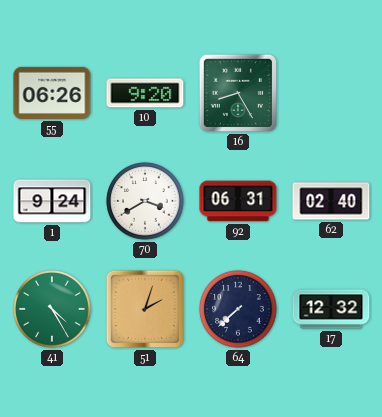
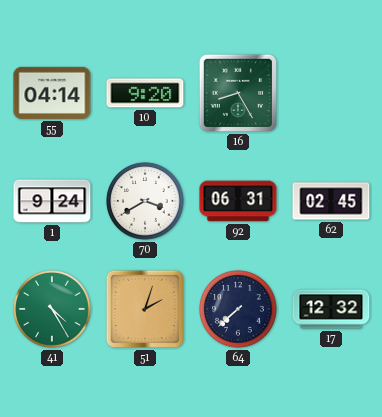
55: 06:26 -> 04:14
62: 02:40 -> 02:45
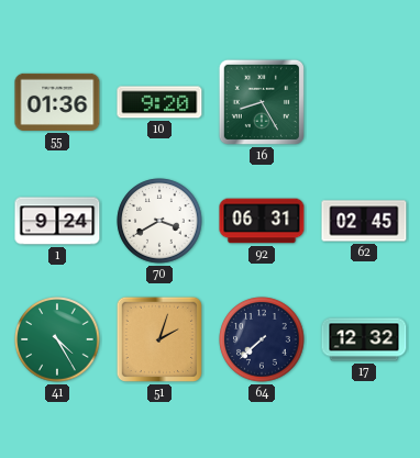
55: 04:14 -> 01:36
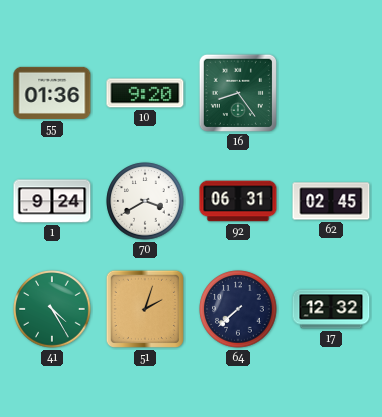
16: 8:25 -> 8:24
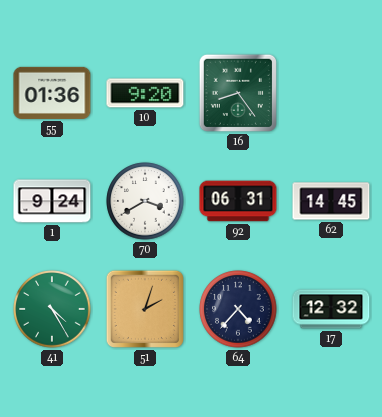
62: 02:45 -> 14:45
64: 7:38 -> 4:37
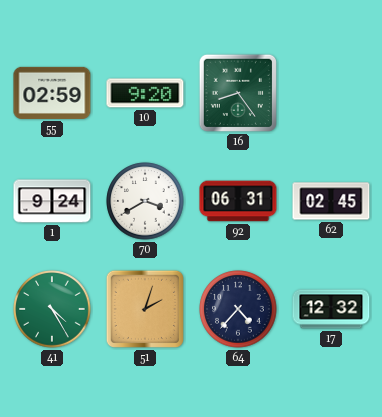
55: 01:36 -> 02:59
62: 14:45 -> 02:45
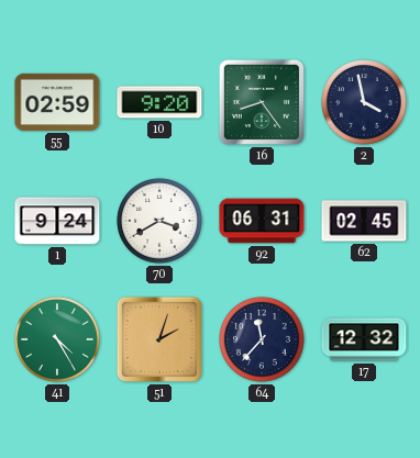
2: none -> 3:58
64: 4:37 -> 11:37
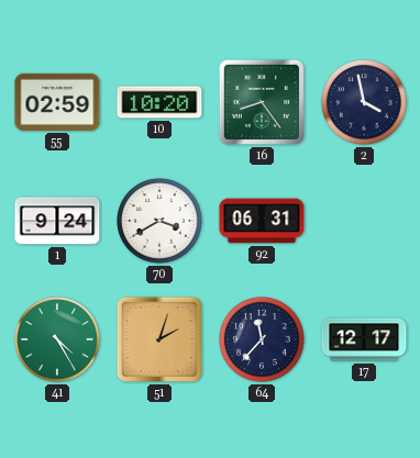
10: 9:20 -> 10:20
62: 02:45 -> none
17: 12:32 -> 12:17
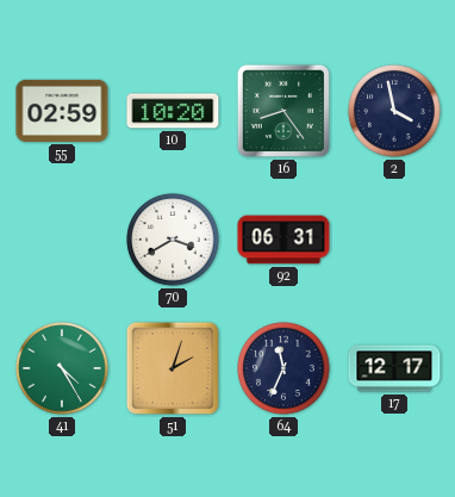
1: 9:24 -> none
64: 11:37 -> 11:34
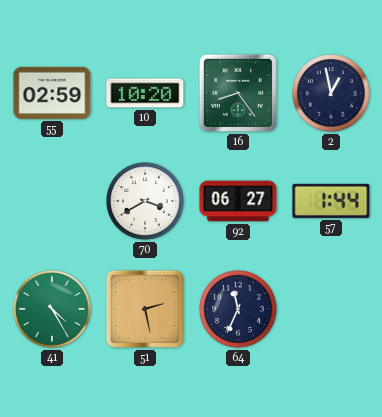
2: 3:58 -> 12:58
92: 06:31 -> 06:27
57: none -> 1:44
51: 2:03 -> 2:28
17: 12:17 -> none
